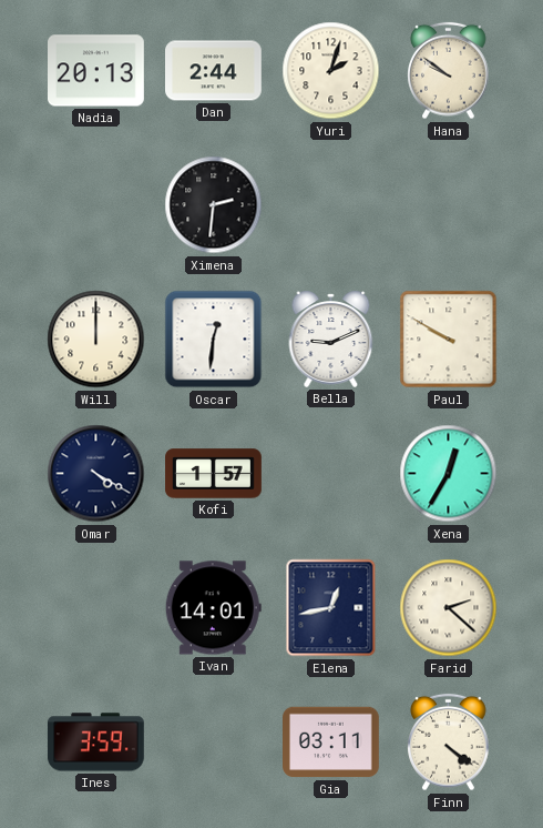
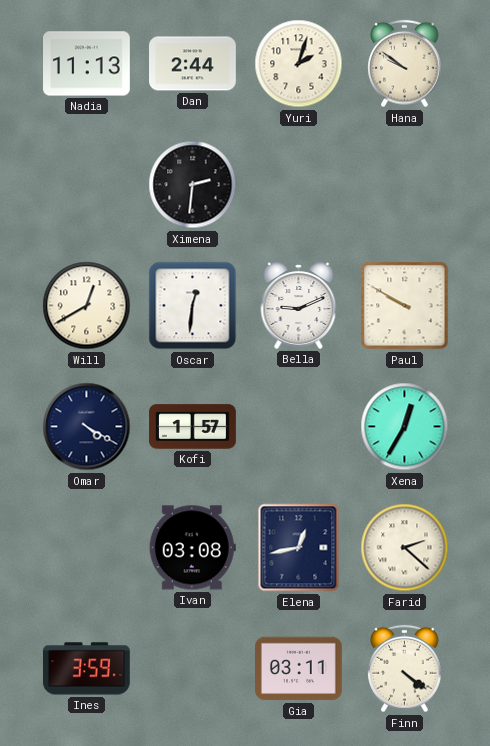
Nadia: 20:13 -> 11:13
Will: 12:00 -> 12:40
Ivan: 14:01 -> 03:08
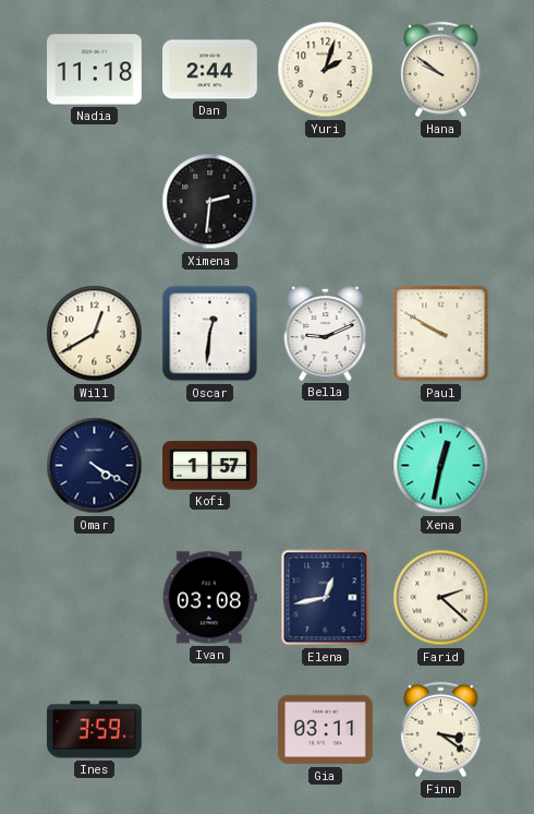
Nadia: 11:13 -> 11:18
Xena: 12:35 -> 12:32
Finn: 4:21 -> 3:21
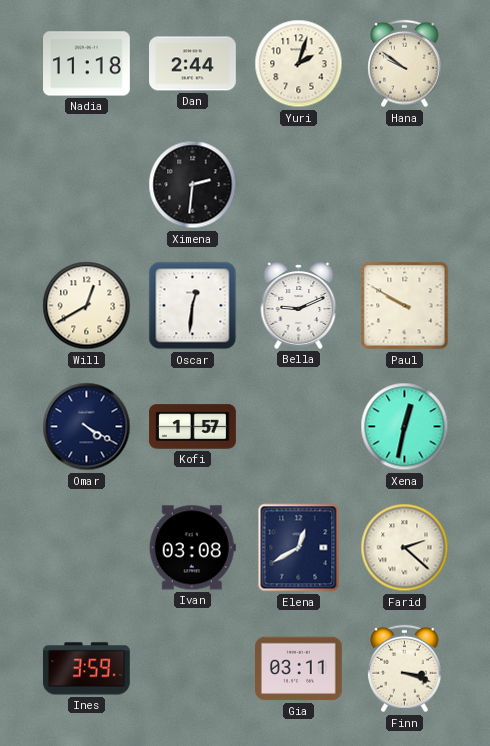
Elena: 12:43 -> 12:40
Finn: 3:21 -> 3:18
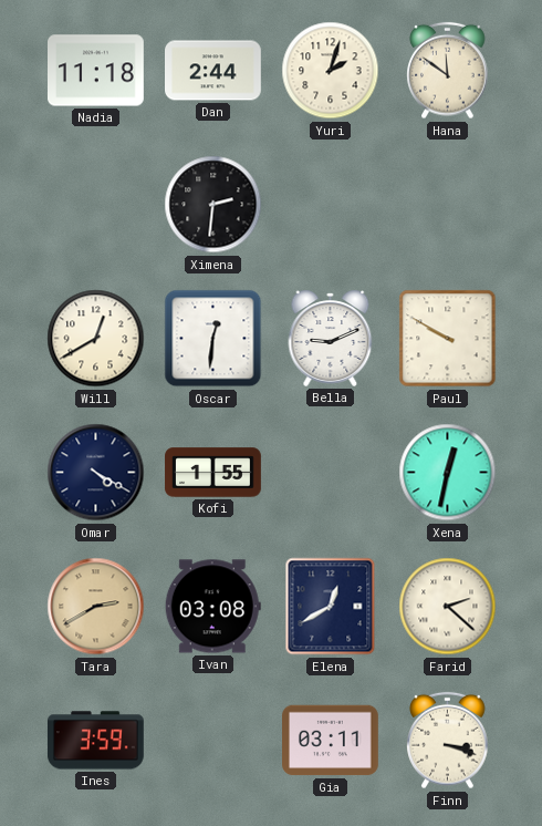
Hana: 9:51 -> 11:51
Kofi: 1:57 -> 1:55
Tara: none -> 2:40
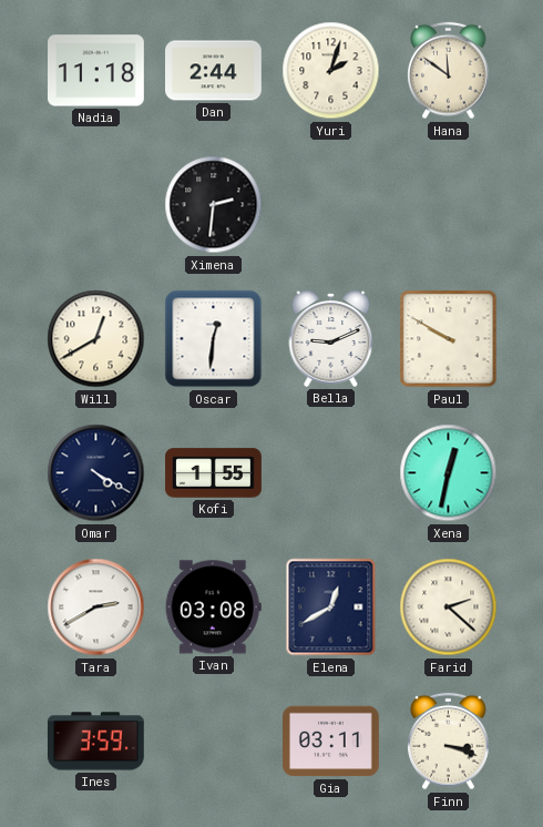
Tara dial: champagne -> white
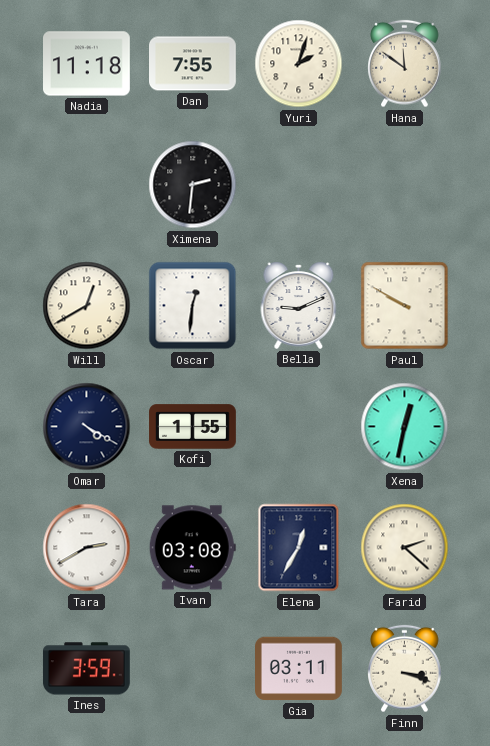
Dan: 2:44 -> 7:55
Elena: 12:40 -> 12:35
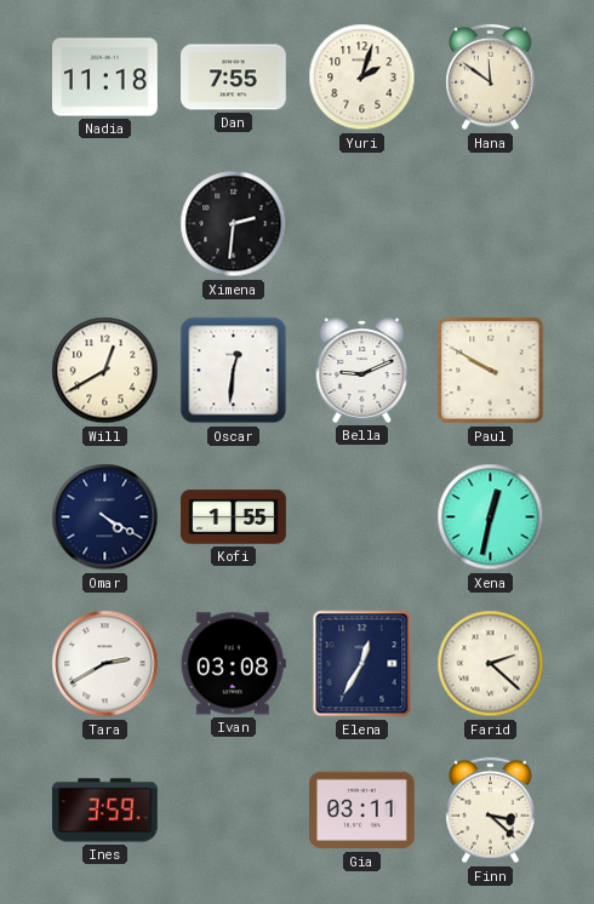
Finn: 3:18 -> 3:22
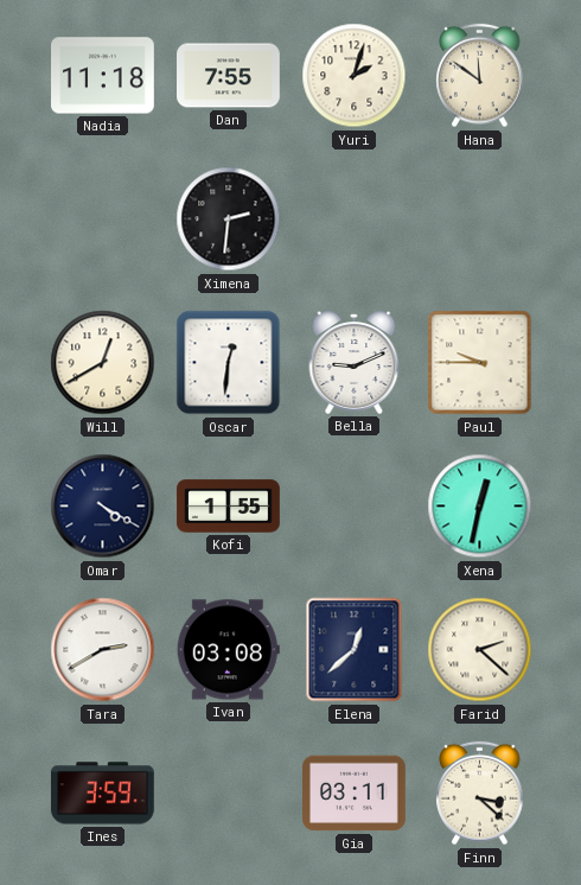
Paul: 9:50 -> 9:45
Elena: 12:35 -> 12:38
